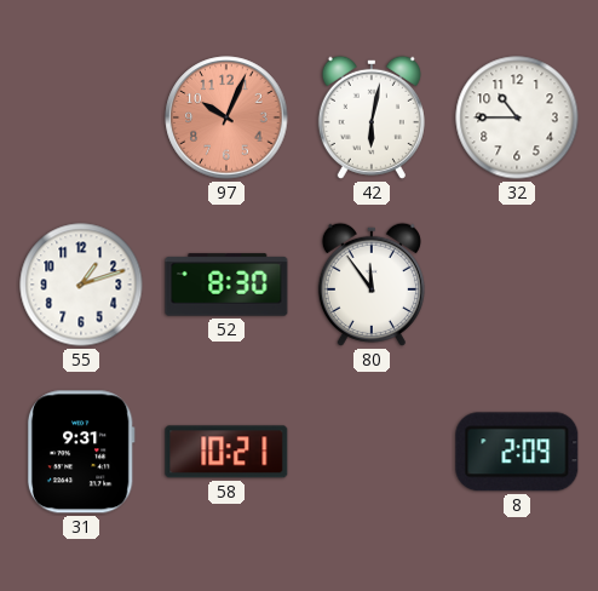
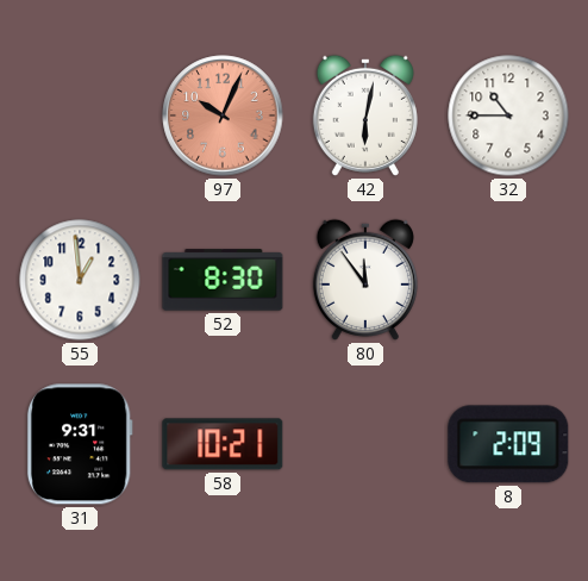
55: 1:12 -> 12:59
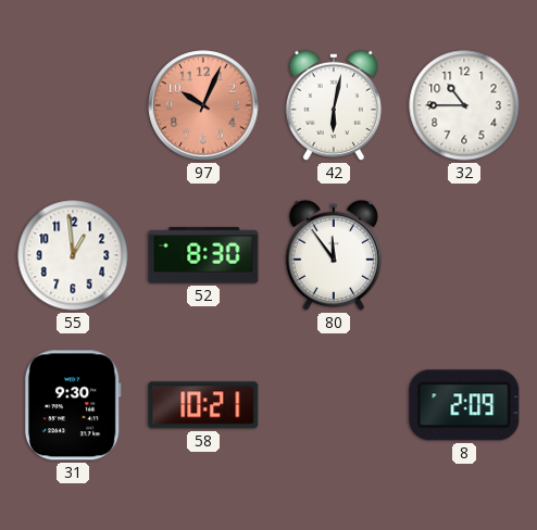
31: 9:31 -> 9:30
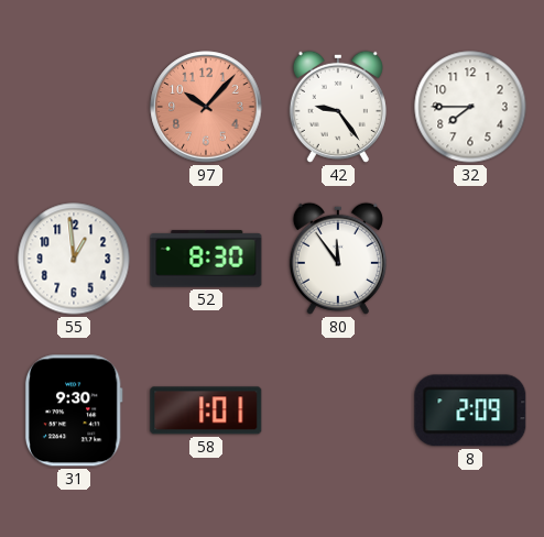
97: 10:04 -> 10:07
42: 6:02 -> 9:24
32: 10:45 -> 7:45
58: 10:21 -> 1:01
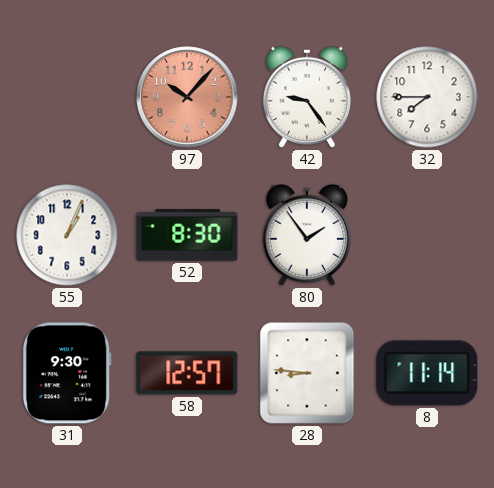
55: 12:59 -> 1:04
80: 11:54 -> 1:54
58: 1:01 -> 12:57
28: none -> 8:46
8: 2:09 -> 11:14
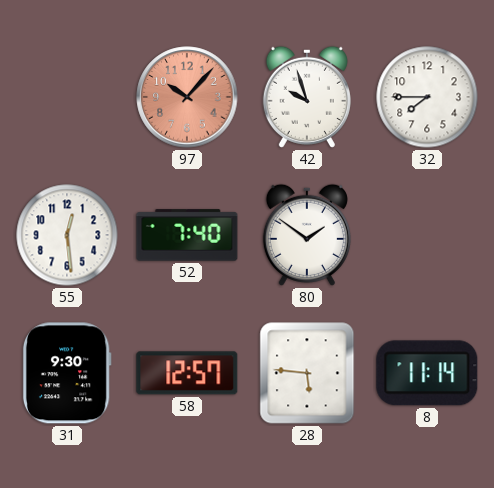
42: 9:24 -> 9:57
55: 1:04 -> 12:29
52: 8:30 -> 7:40
80: 1:54 -> 1:51
28: 8:46 -> 5:46
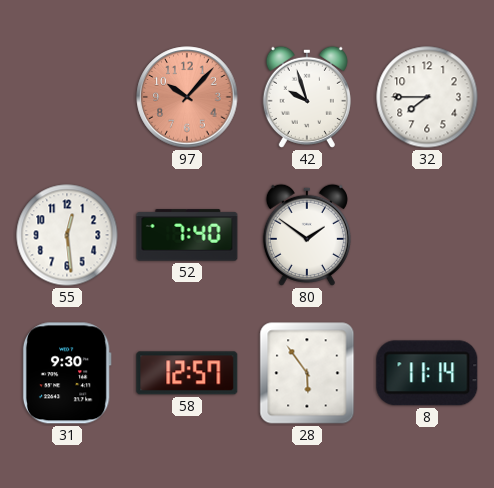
28: 5:46 -> 5:54
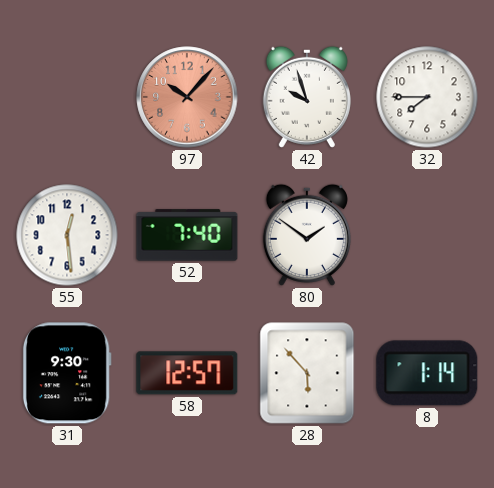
28: 5:54 -> 5:53
8: 11:14 -> 1:14
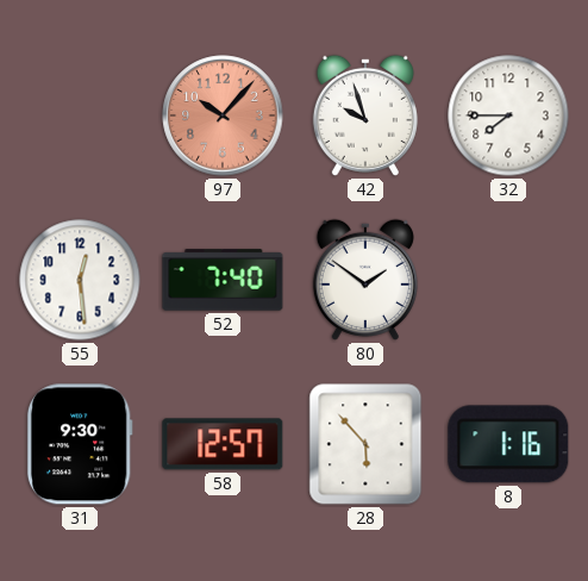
8: 1:14 -> 1:16
